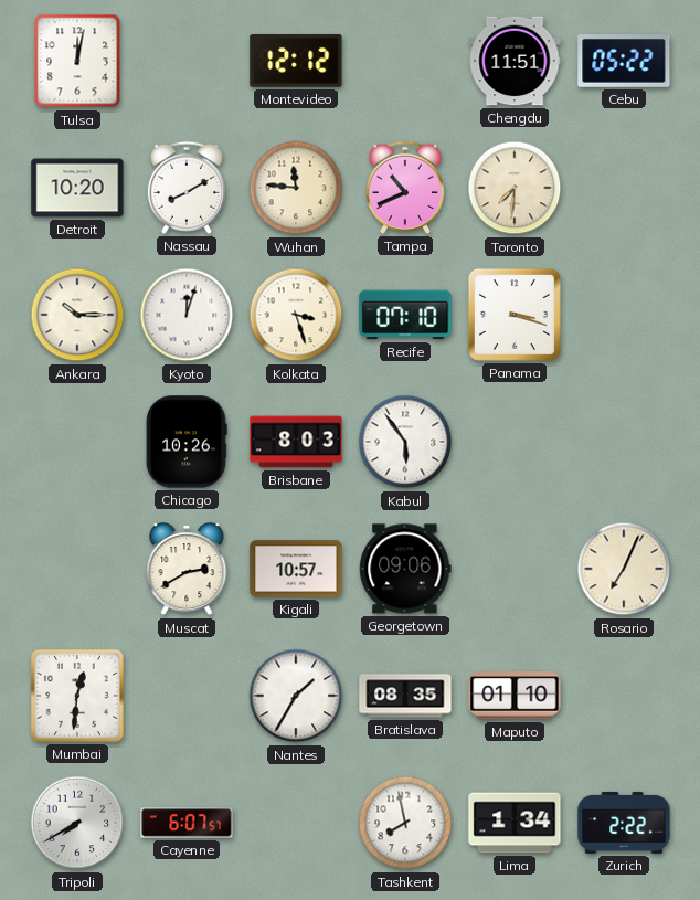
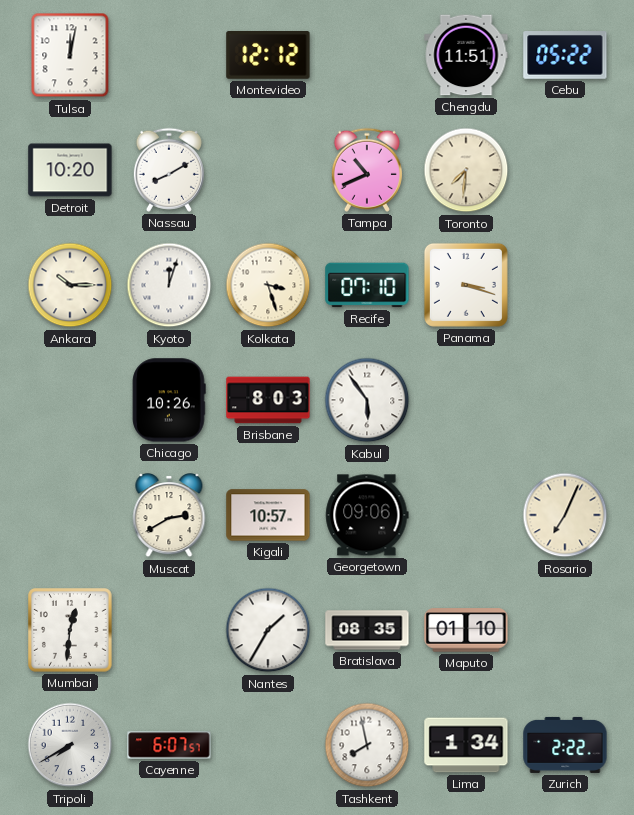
Wuhan: 11:46 -> none
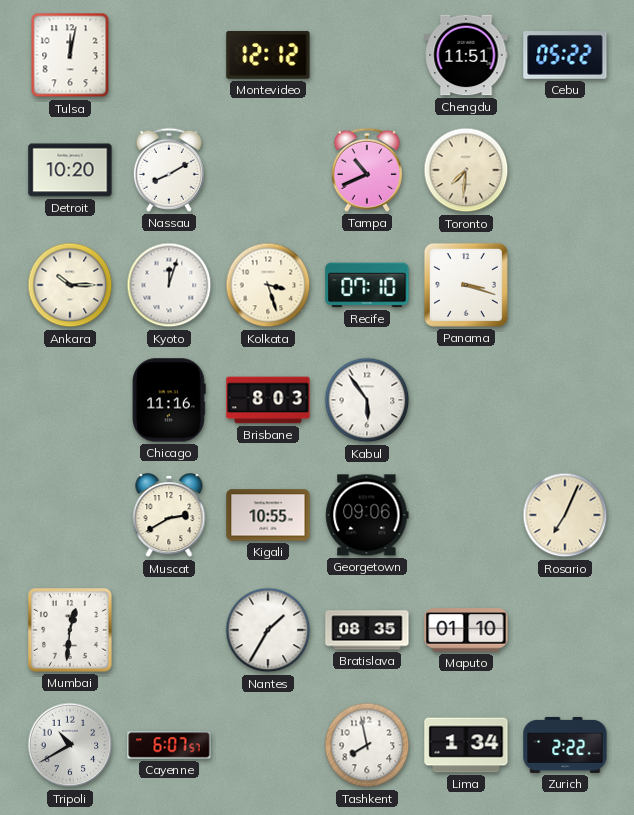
Chicago: 10:26 -> 11:16
Kigali: 10:57 -> 10:55
Tripoli: 7:40 -> 10:40
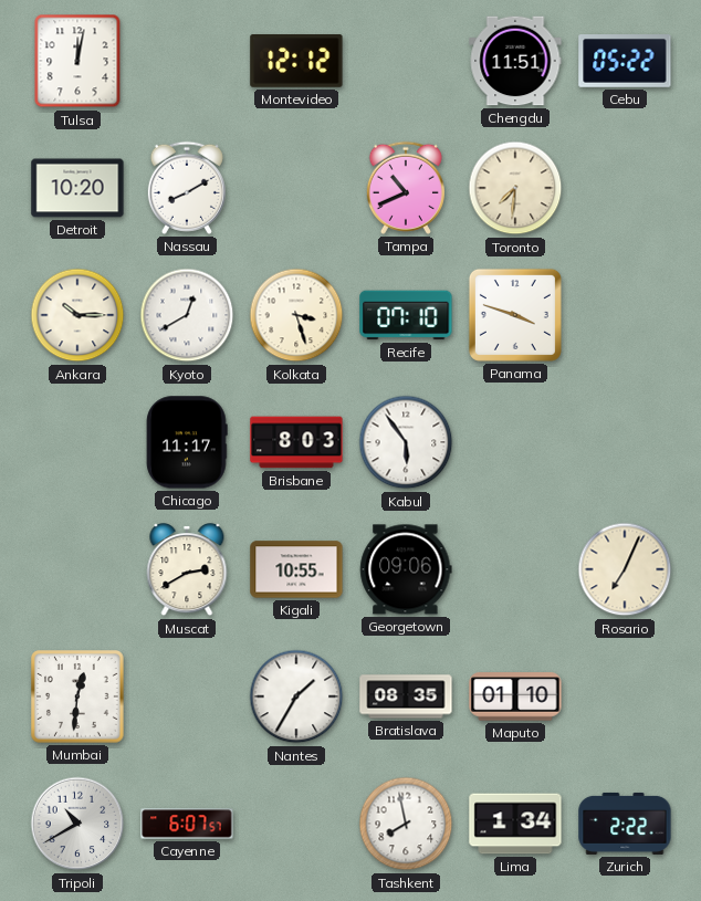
Kyoto: 12:03 -> 12:40
Panama: 3:18 -> 3:48
Chicago: 11:16 -> 11:17
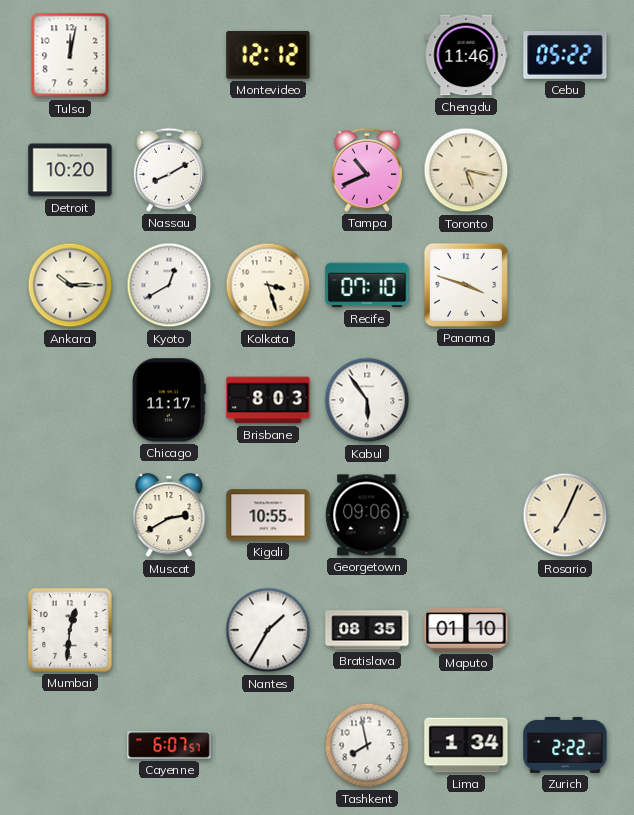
Chengdu: 11:51 -> 11:46
Toronto: 7:31 -> 5:17
Tripoli: 10:40 -> none
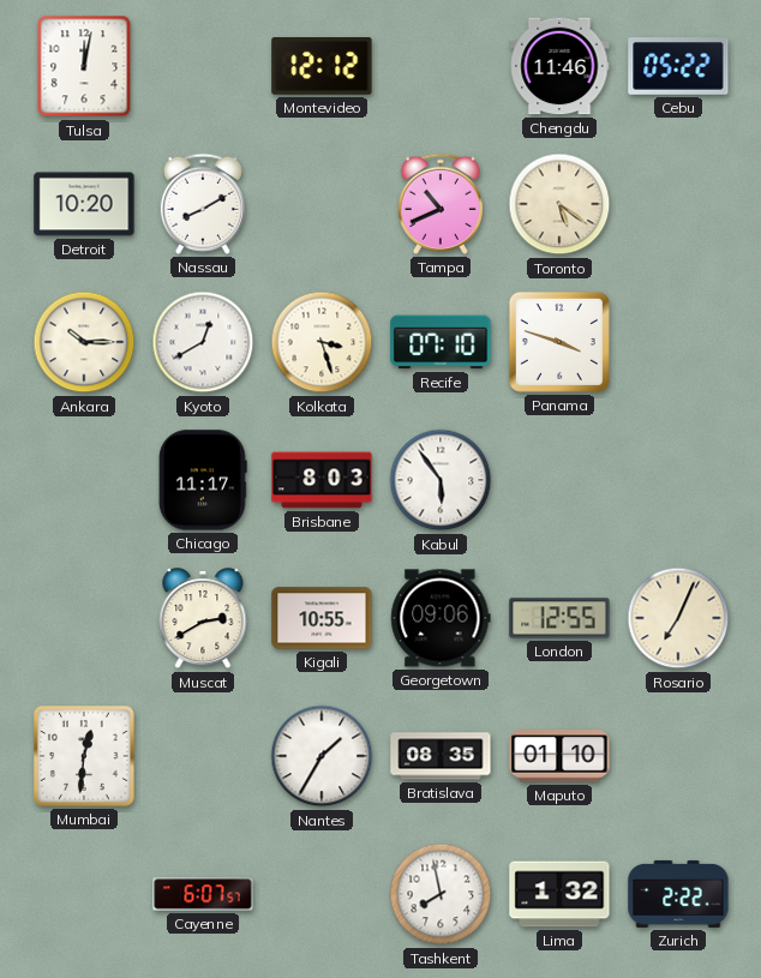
Toronto: 5:17 -> 5:21
London: none -> 12:55
Lima: 1:34 -> 1:32
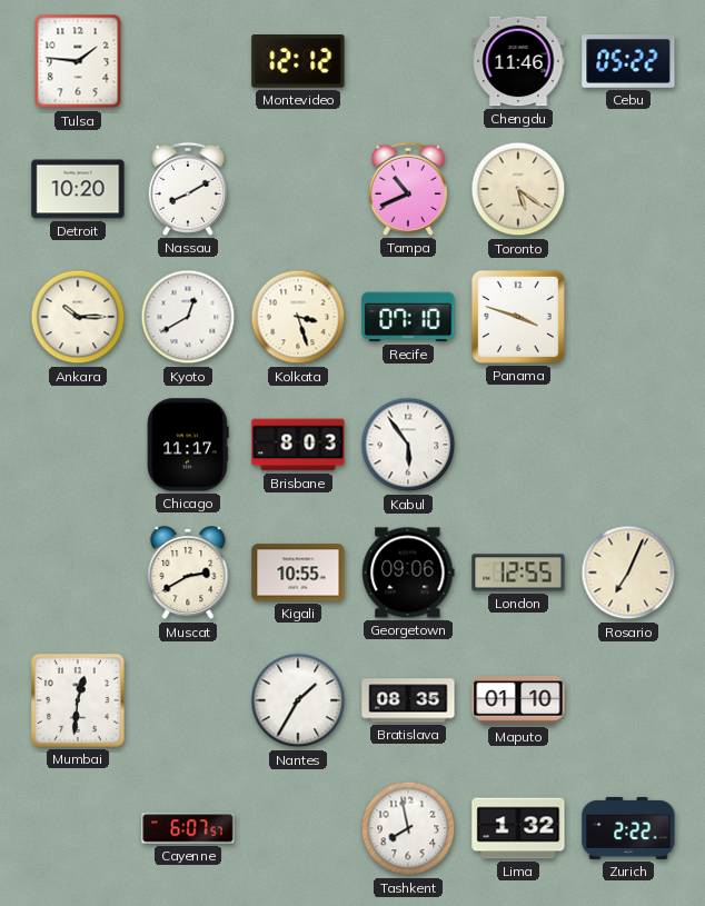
Tulsa: 12:02 -> 1:46
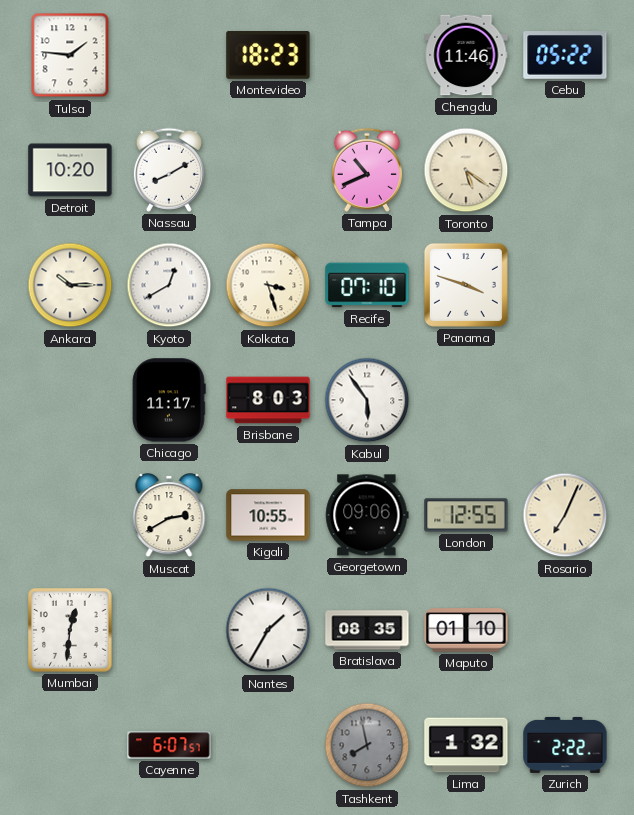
Montevideo: 12:12 -> 18:23
Tashkent dial: white -> grey
